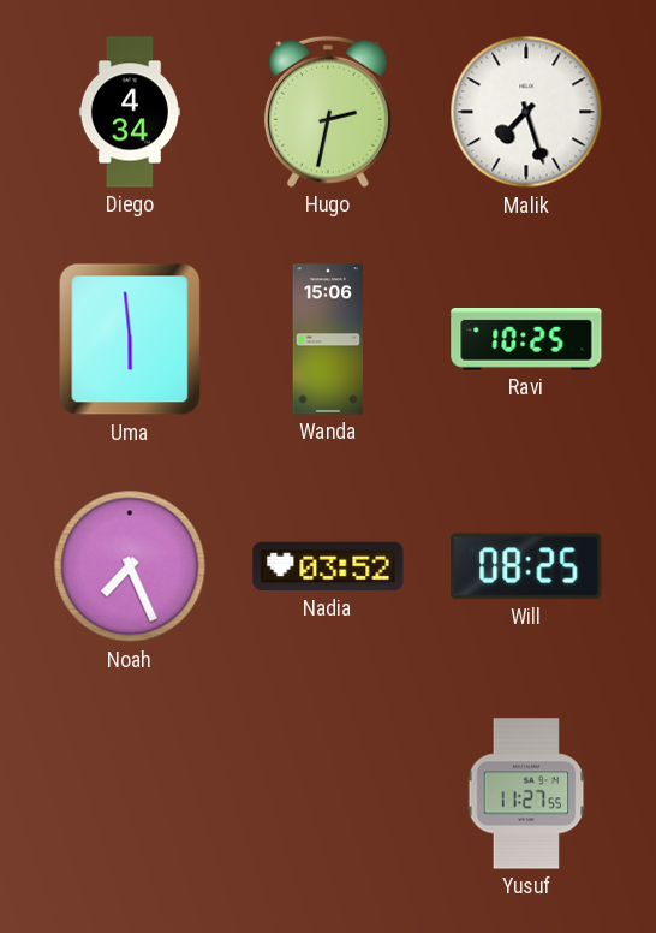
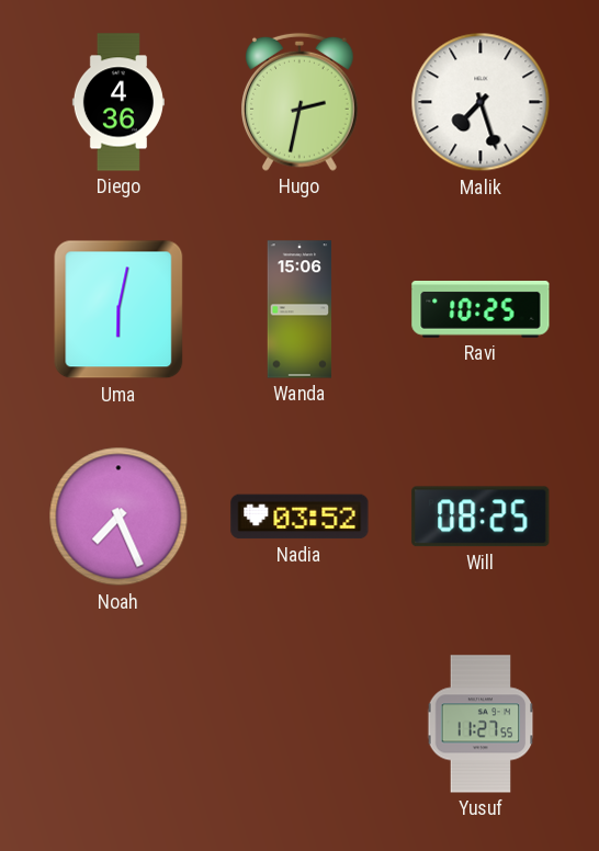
Diego: 4:34 -> 4:36
Uma: 5:59 -> 6:02
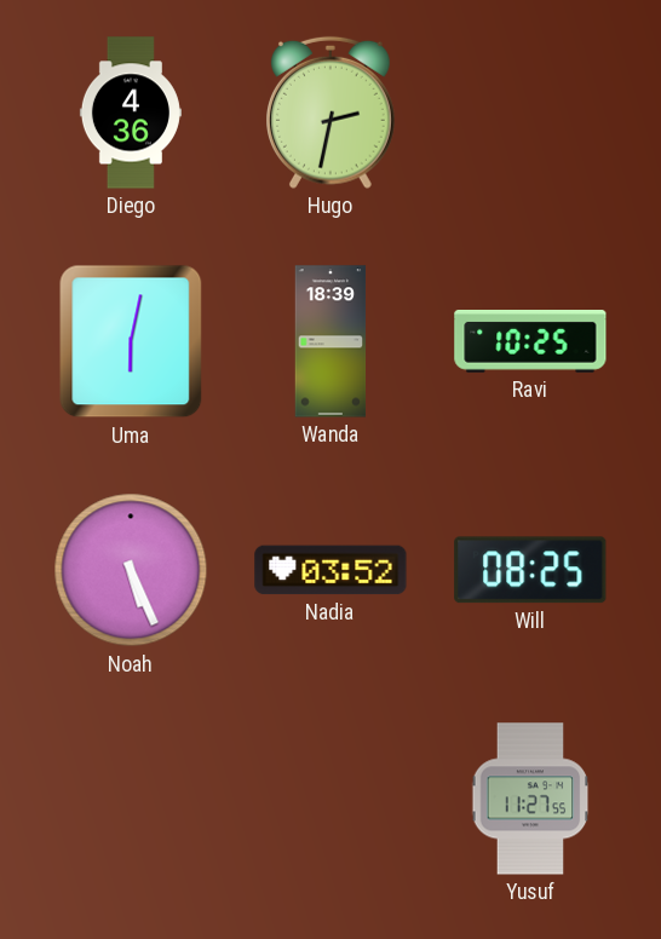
Malik: 7:27 -> none
Wanda: 15:06 -> 18:39
Noah: 7:26 -> 5:26
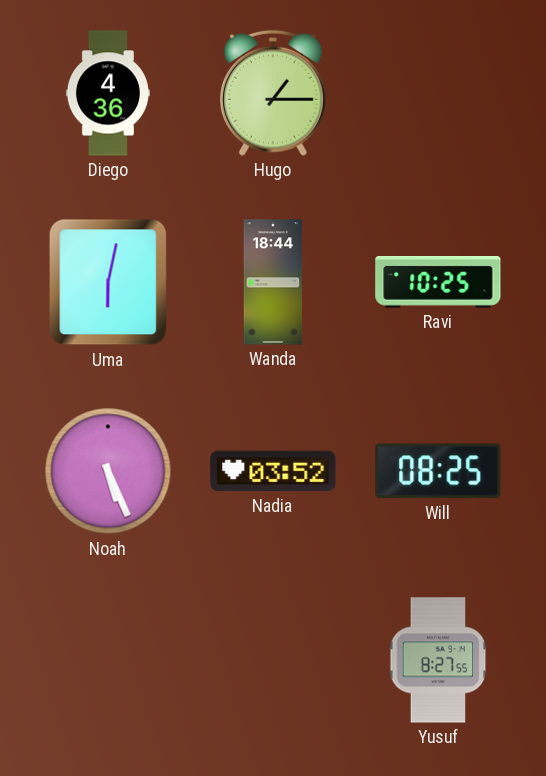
Hugo: 2:32 -> 1:15
Wanda: 18:39 -> 18:44
Yusuf: 11:27 -> 8:27
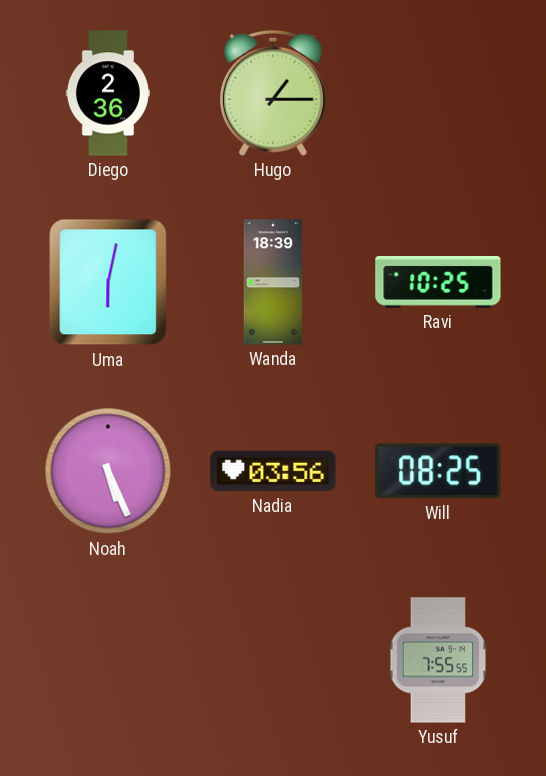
Diego: 4:36 -> 2:36
Wanda: 18:44 -> 18:39
Nadia: 03:52 -> 03:56
Yusuf: 8:27 -> 7:55
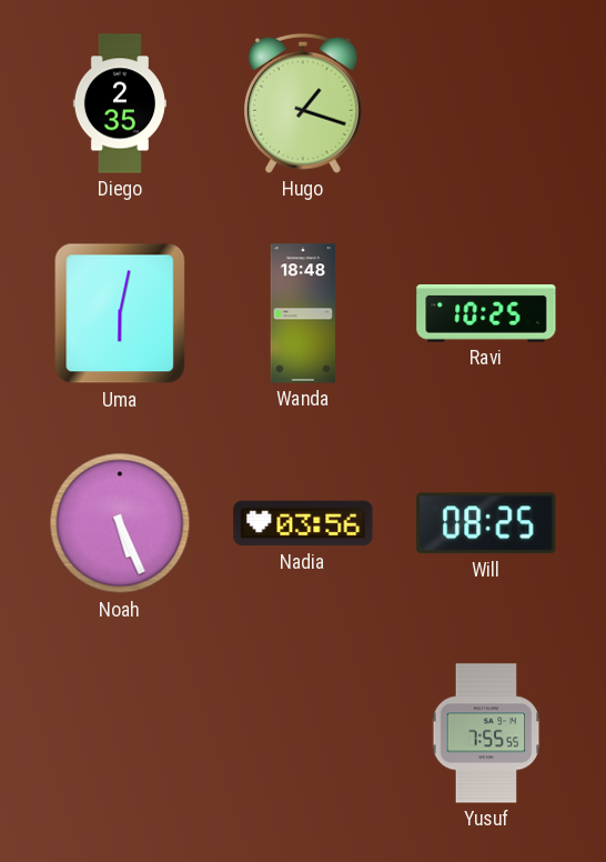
Diego: 2:36 -> 2:35
Hugo: 1:15 -> 1:18
Wanda: 18:39 -> 18:48
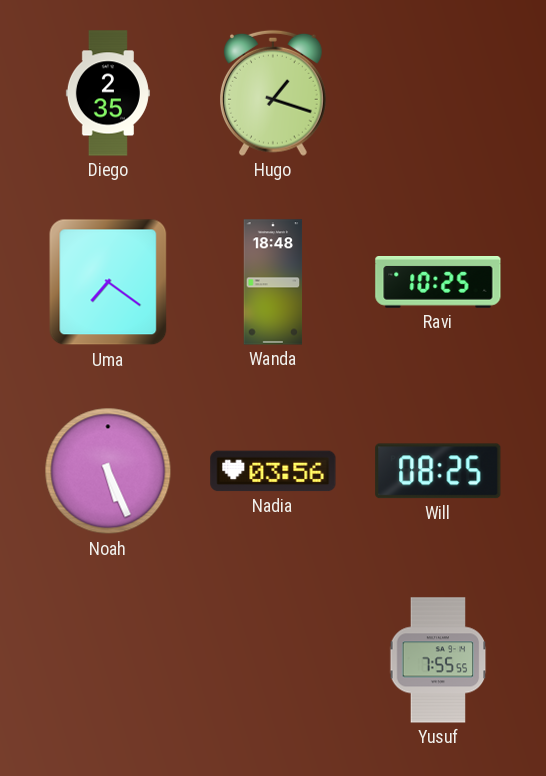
Uma: 6:02 -> 7:21
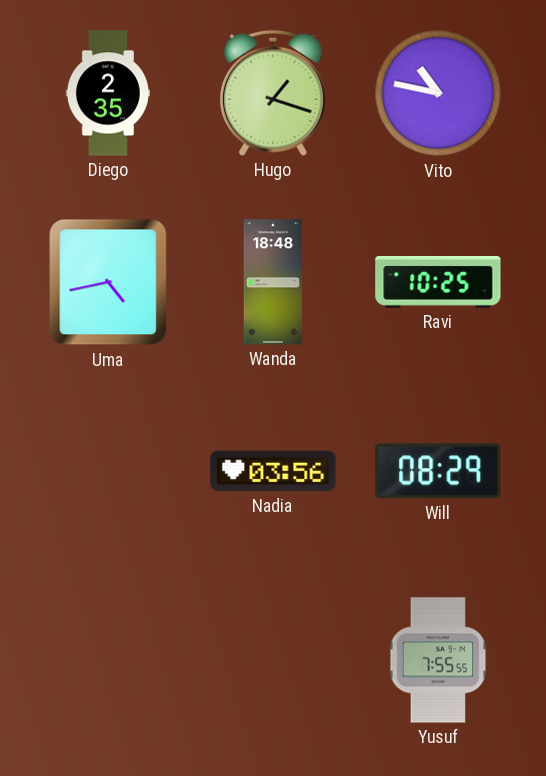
Vito: none -> 10:47
Uma: 7:21 -> 4:43
Noah: 5:26 -> none
Will: 08:25 -> 08:29
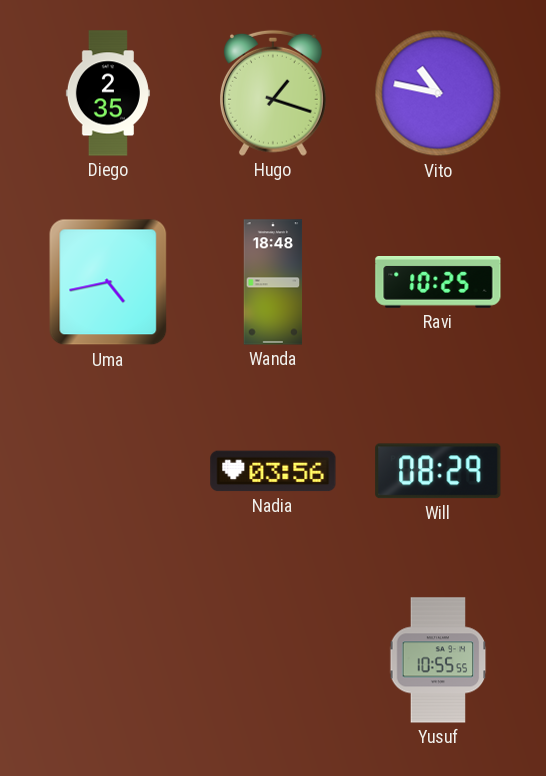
Yusuf: 7:55 -> 10:55
